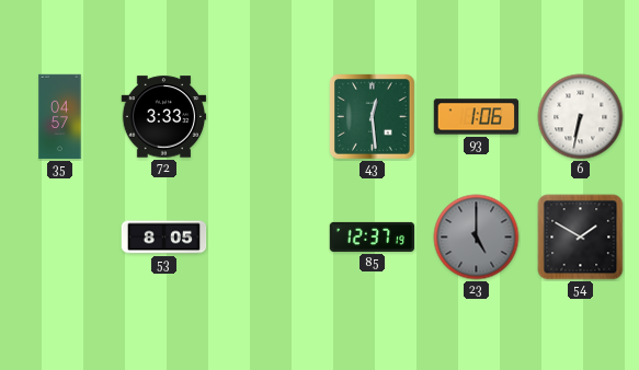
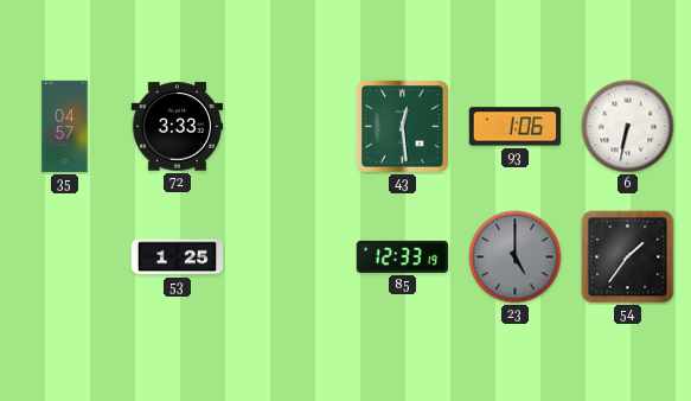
53: 8:05 -> 1:25
85: 12:37 -> 12:33
54: 1:50 -> 1:36
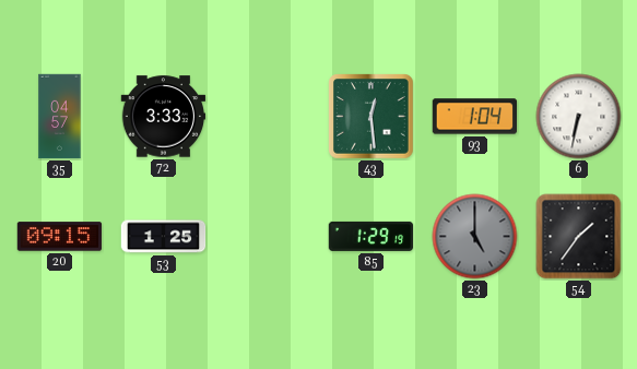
93: 1:06 -> 1:04
20: none -> 09:15
85: 12:33 -> 1:29
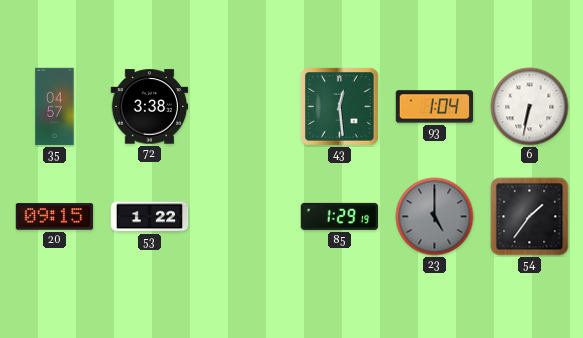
72: 3:33 -> 3:38
53: 1:25 -> 1:22
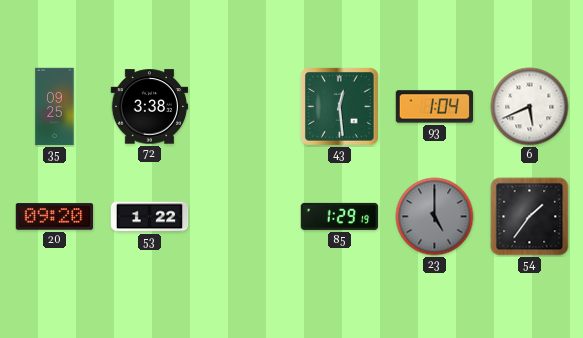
35: 04:57 -> 09:25
6: 6:32 -> 5:41
20: 09:15 -> 09:20
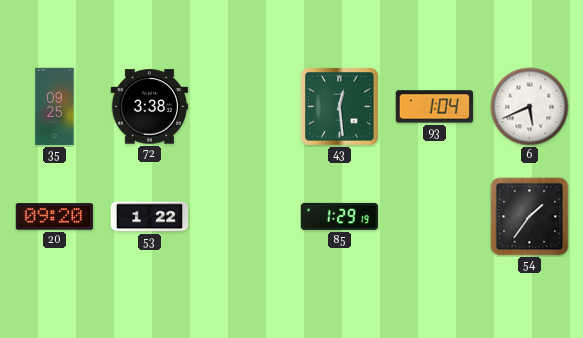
23: 5:00 -> none
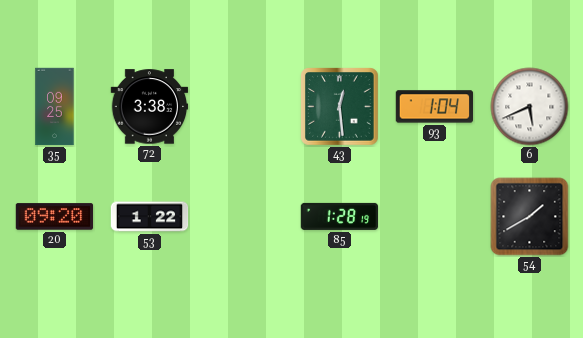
85: 1:29 -> 1:28
54: 1:36 -> 1:40
